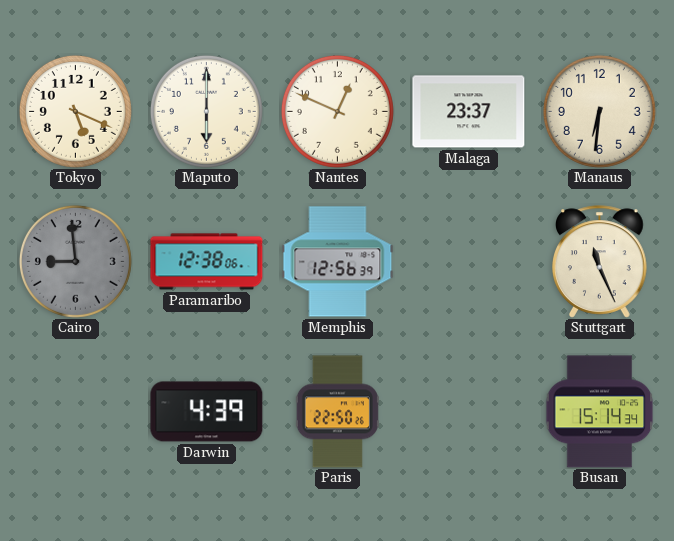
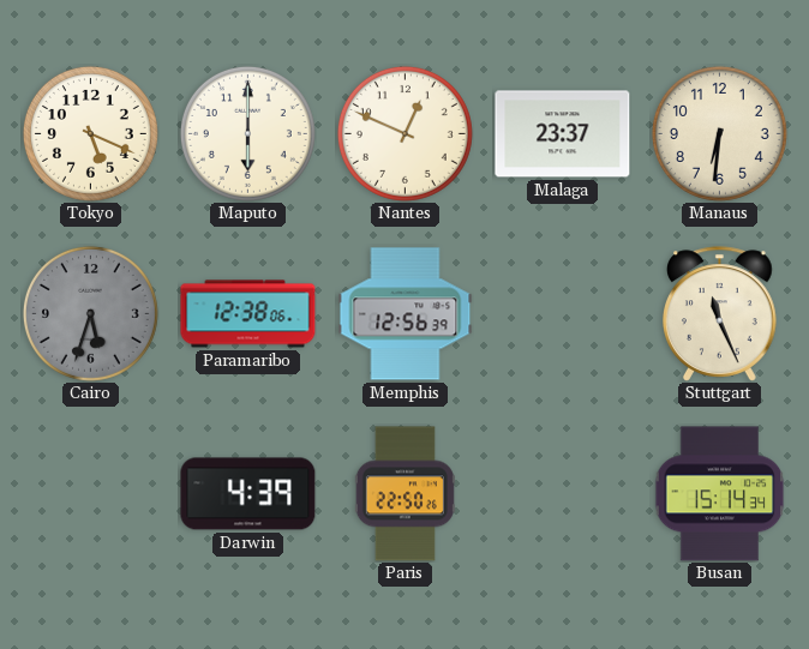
Cairo: 8:59 -> 5:33
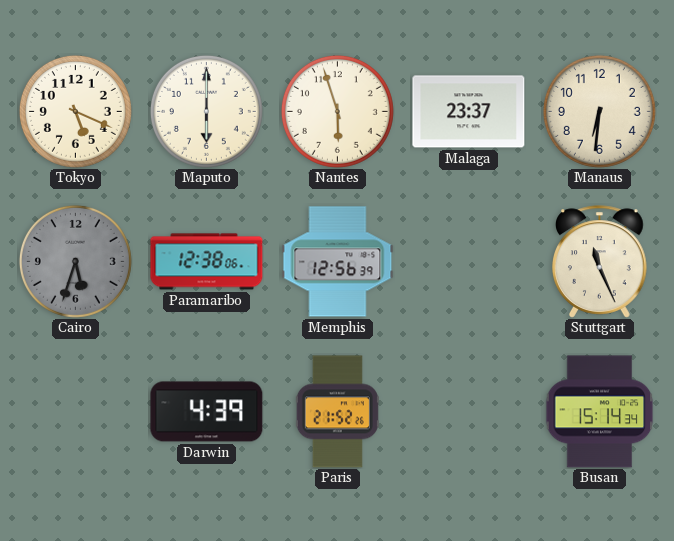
Nantes: 12:49 -> 5:57
Paris: 22:50 -> 21:52
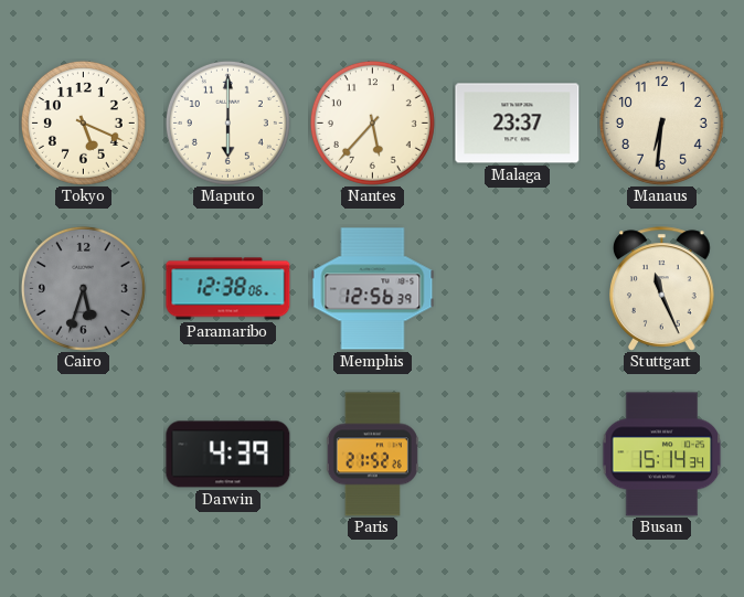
Nantes: 5:57 -> 5:37
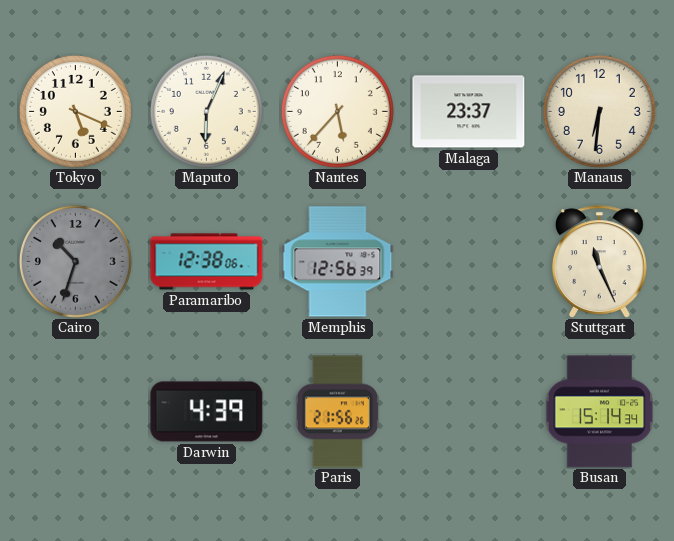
Maputo: 6:00 -> 6:04
Cairo: 5:33 -> 10:33
Paris: 21:52 -> 21:56
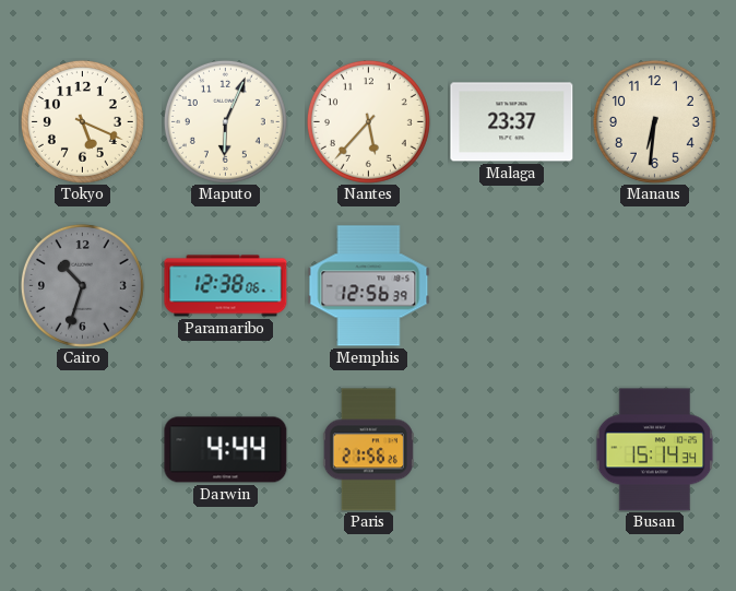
Stuttgart: 11:26 -> none
Darwin: 4:39 -> 4:44
